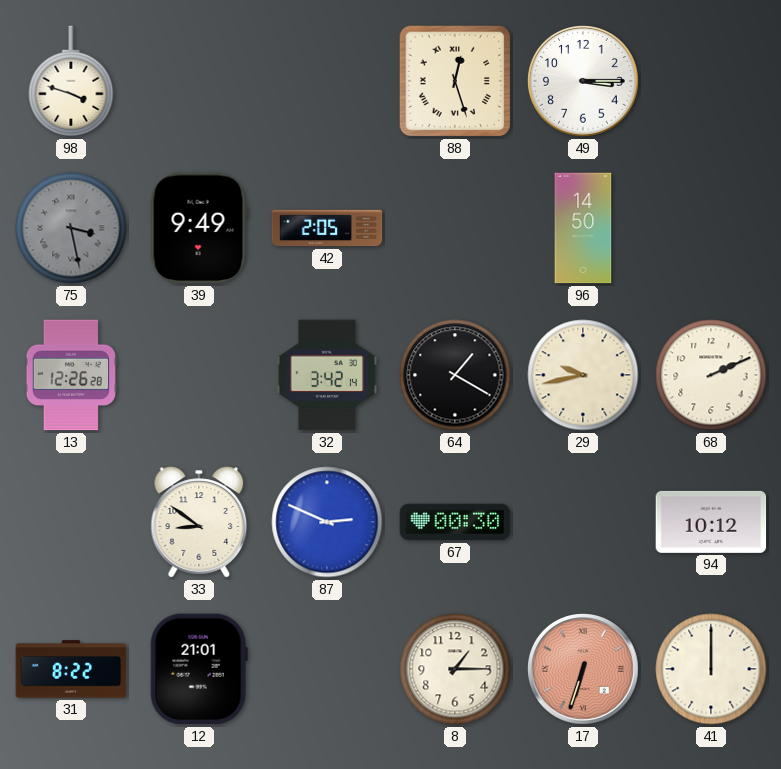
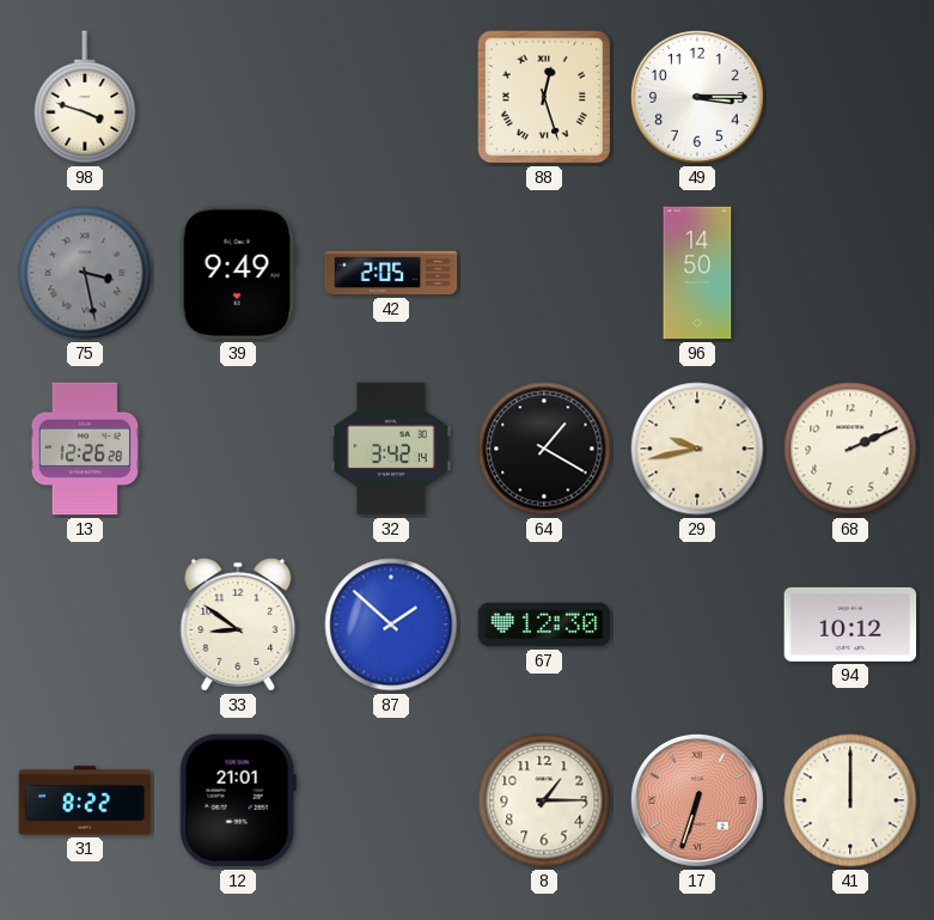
87: 2:49 -> 1:52
67: 00:30 -> 12:30
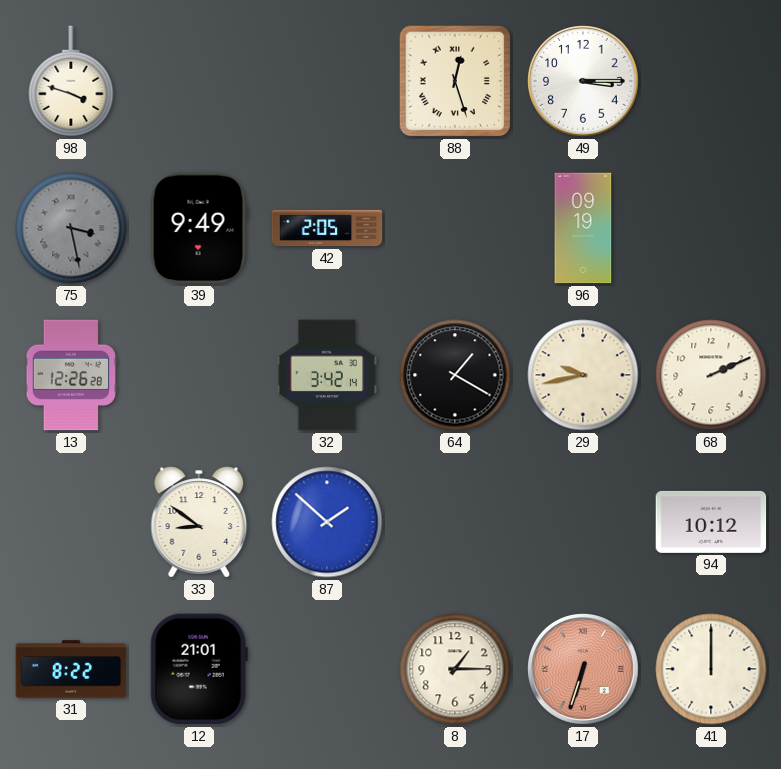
96: 14:50 -> 09:19
67: 12:30 -> none
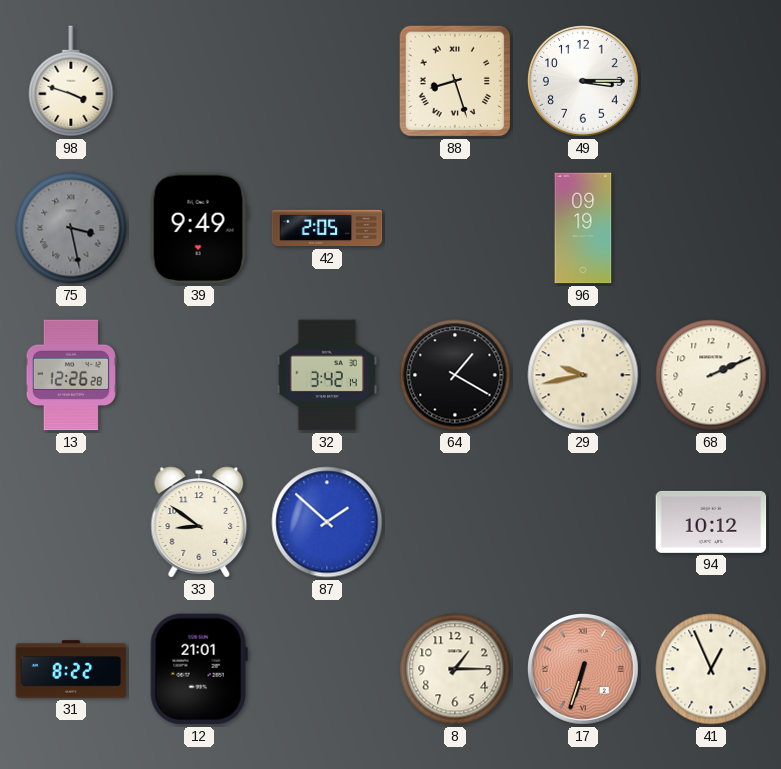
88: 12:27 -> 8:27
41: 12:00 -> 12:56
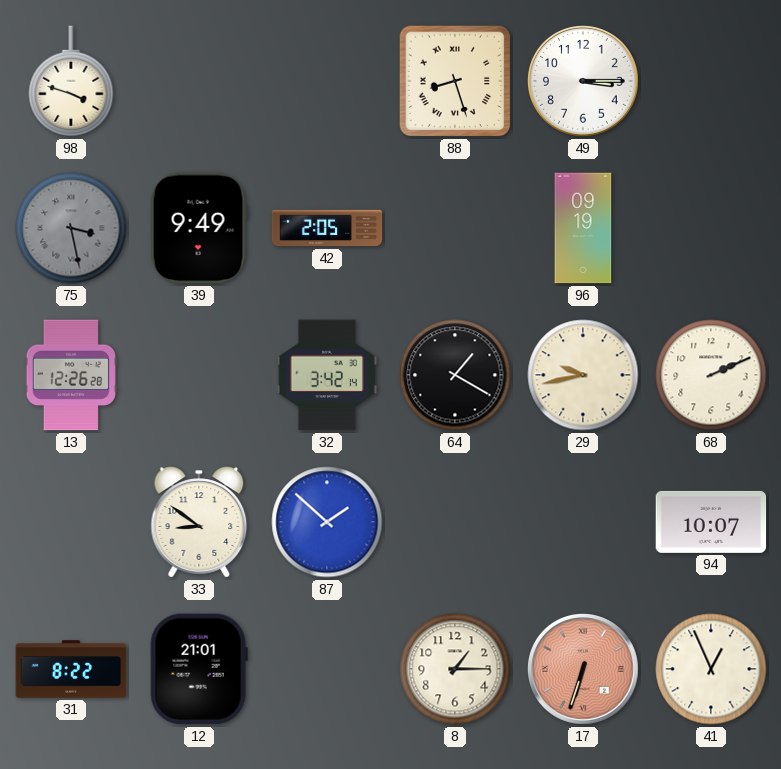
94: 10:12 -> 10:07
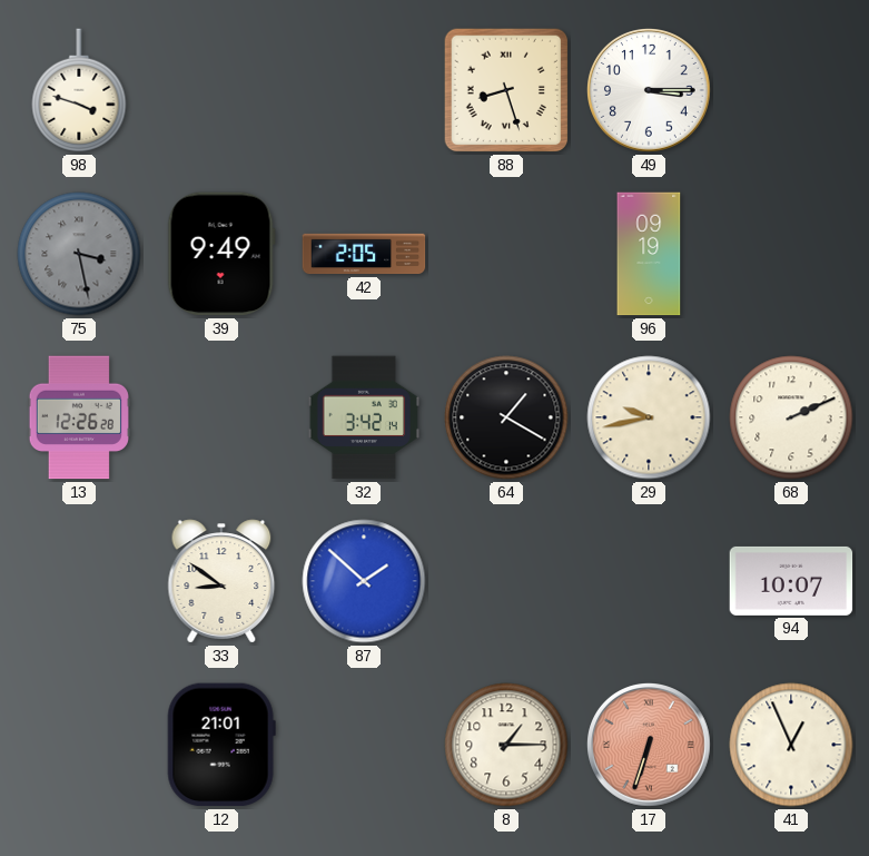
31: 8:22 -> none
